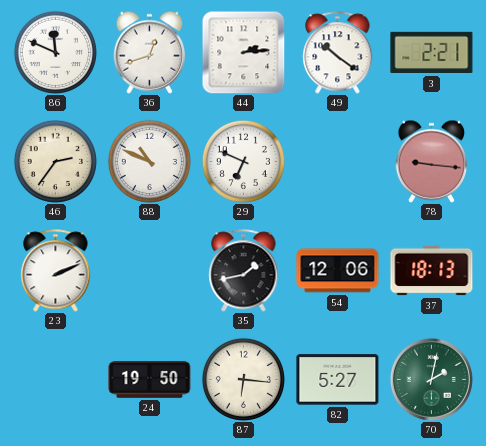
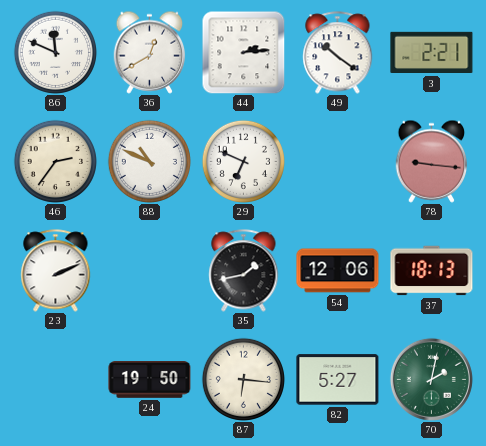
36: 12:42 -> 12:40
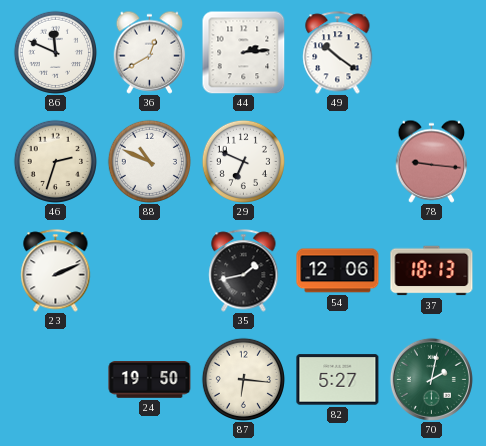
3: 2:21 -> none
46: 2:36 -> 2:33
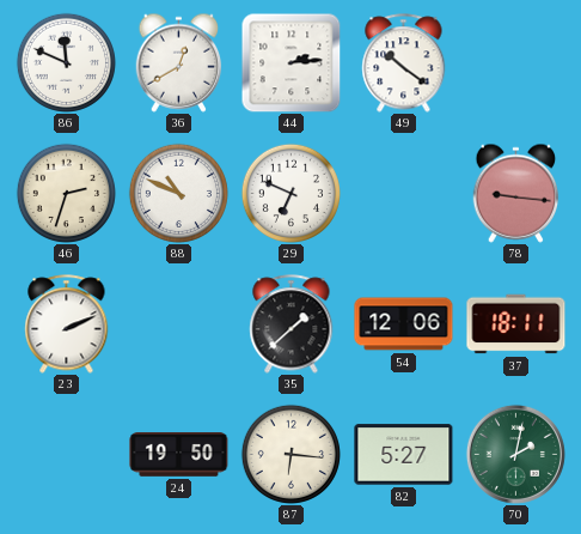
35: 1:43 -> 1:38
37: 18:13 -> 18:11
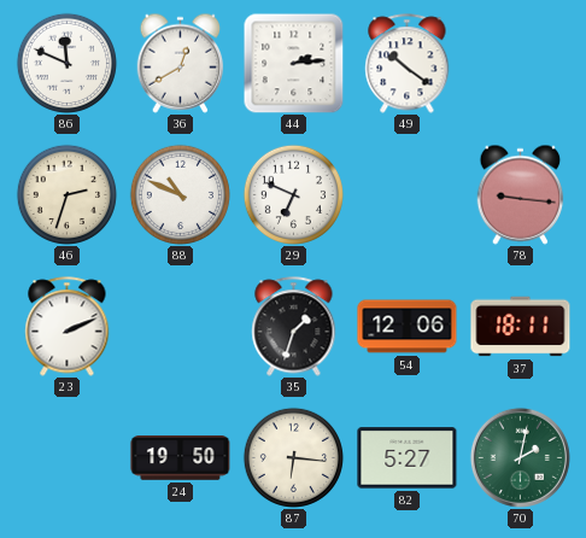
35: 1:38 -> 1:33
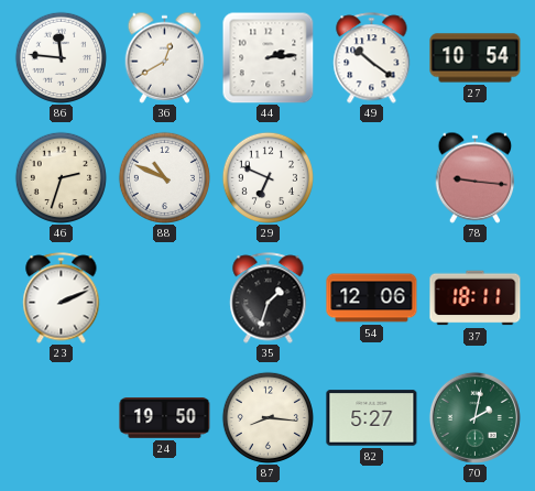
86: 11:49 -> 11:46
27: none -> 10:54
87: 6:16 -> 8:16
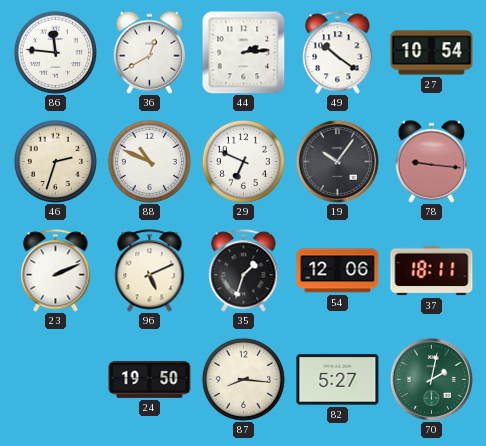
19: none -> 10:06
96: none -> 5:11
